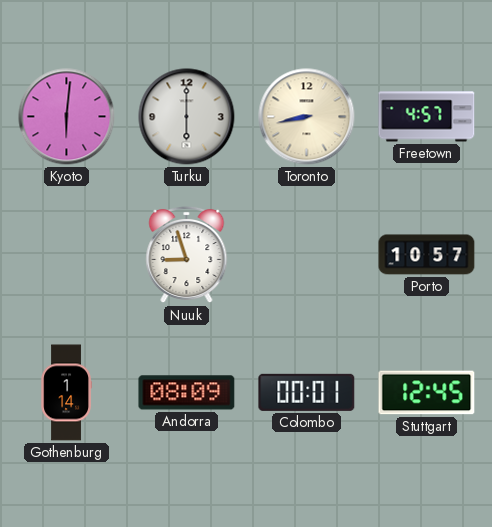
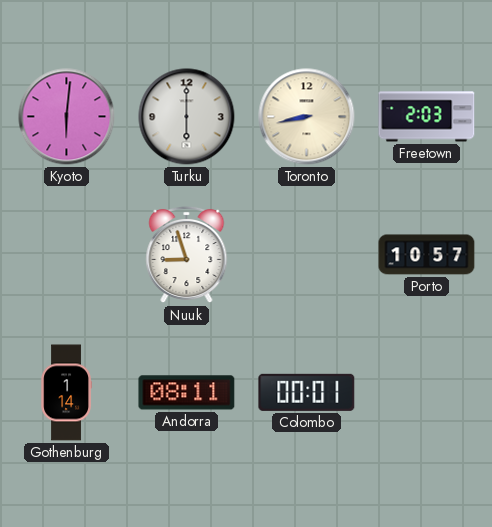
Freetown: 4:57 -> 2:03
Andorra: 08:09 -> 08:11
Stuttgart: 12:45 -> none
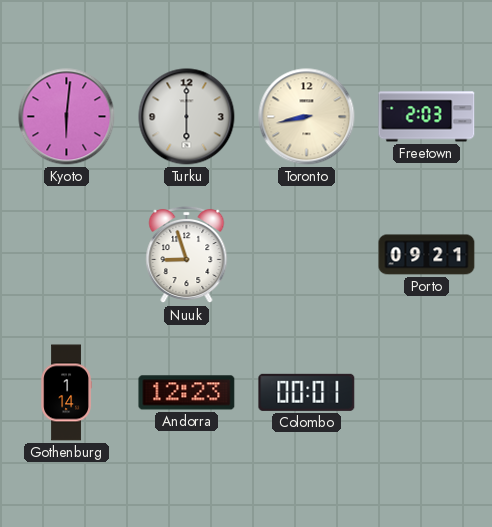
Porto: 10:57 -> 09:21
Andorra: 08:11 -> 12:23
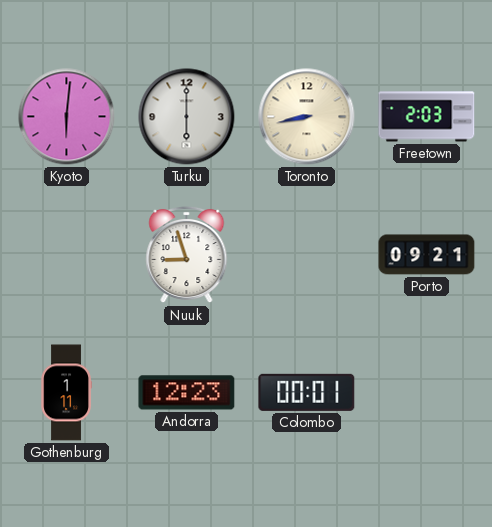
Gothenburg: 1:14 -> 1:11
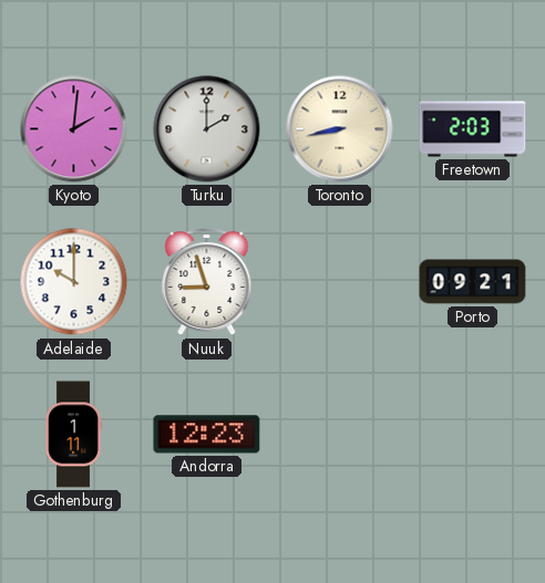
Kyoto: 6:01 -> 2:01
Turku: 6:00 -> 2:00
Adelaide: none -> 10:00
Colombo: 00:01 -> none
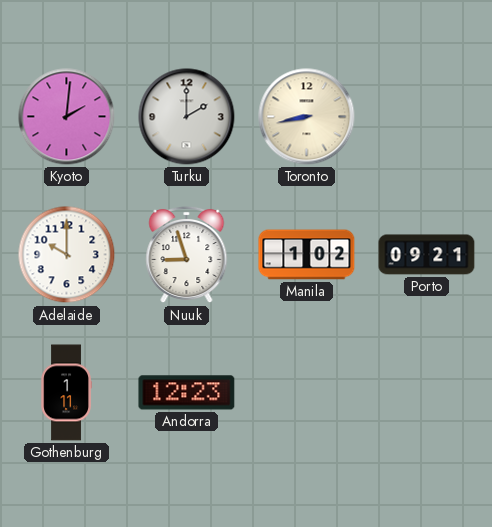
Freetown: 2:03 -> none
Manila: none -> 1:02
